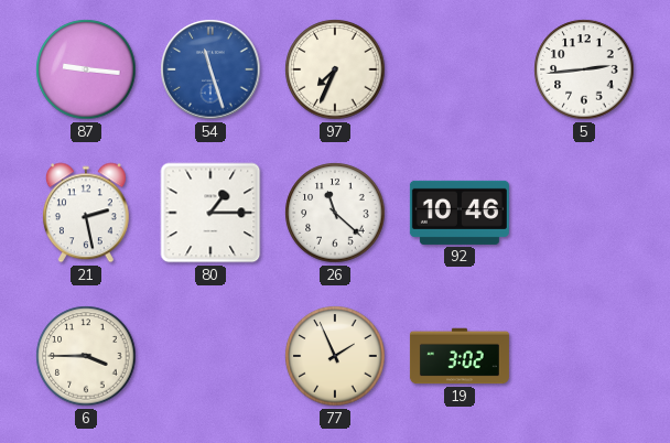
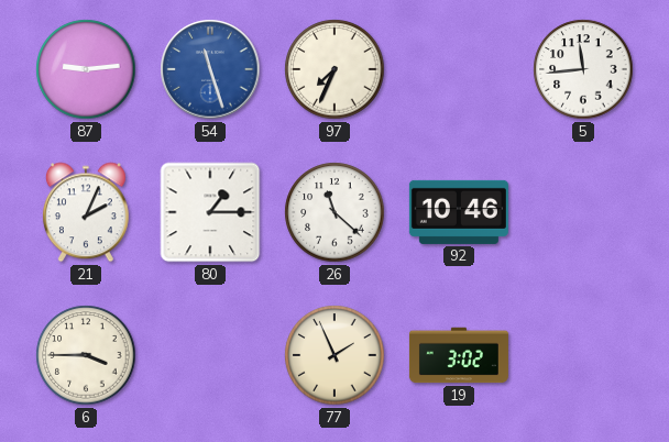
87: 9:16 -> 9:14
5: 2:44 -> 11:44
21: 2:28 -> 2:04
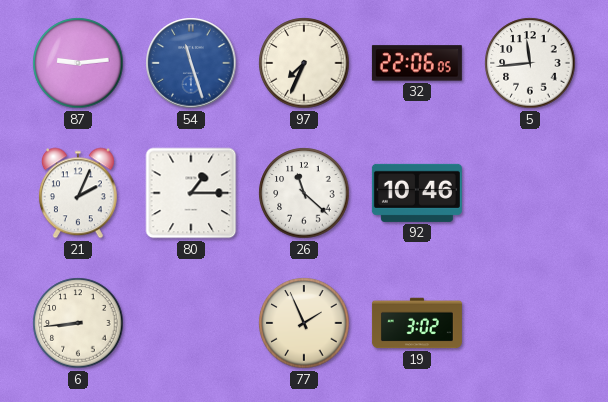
32: none -> 22:06
6: 3:45 -> 8:44
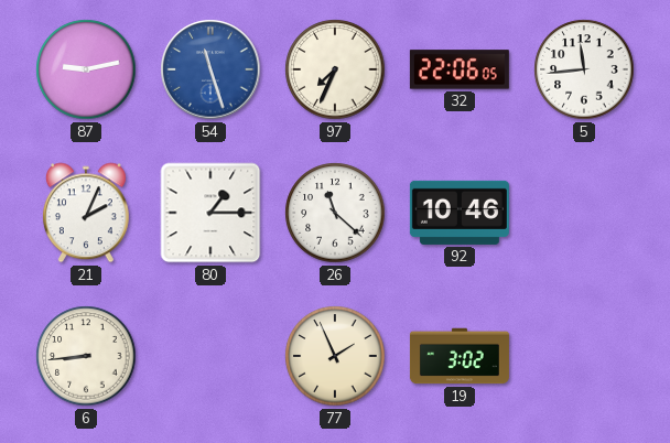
87: 9:14 -> 9:13
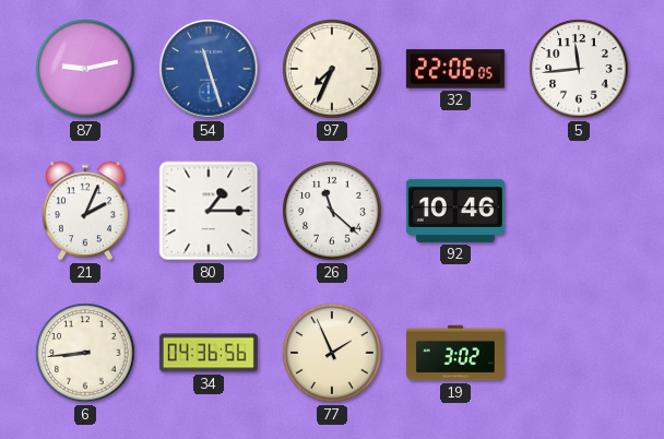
34: none -> 04:36
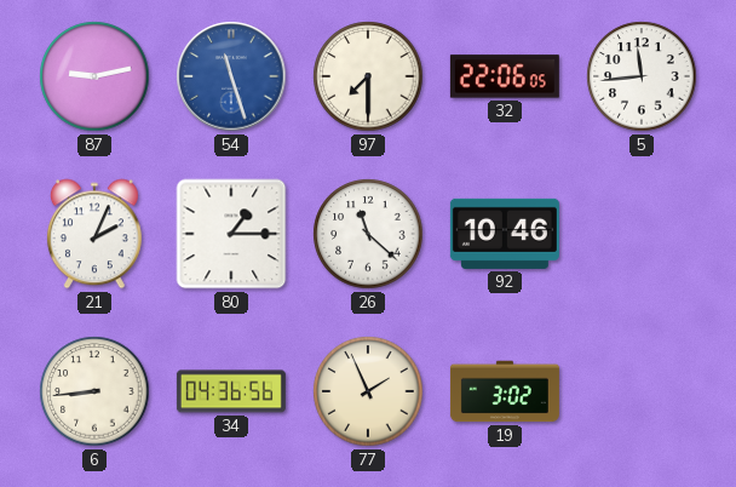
97: 7:34 -> 7:30
